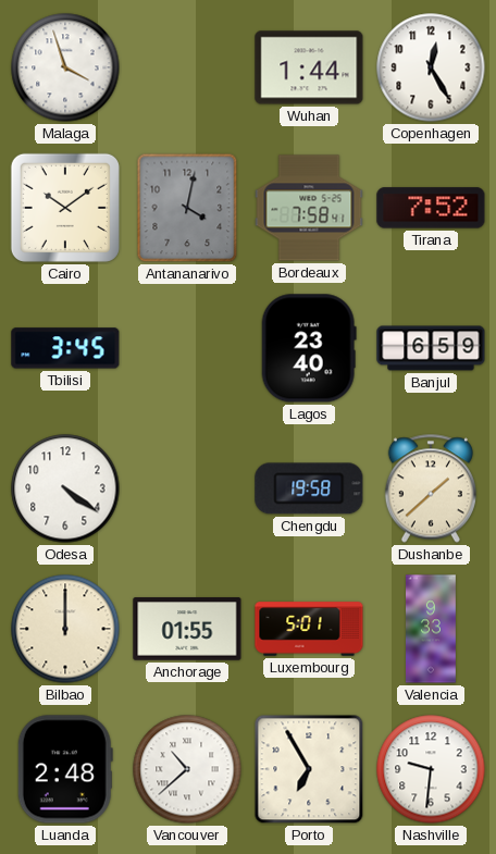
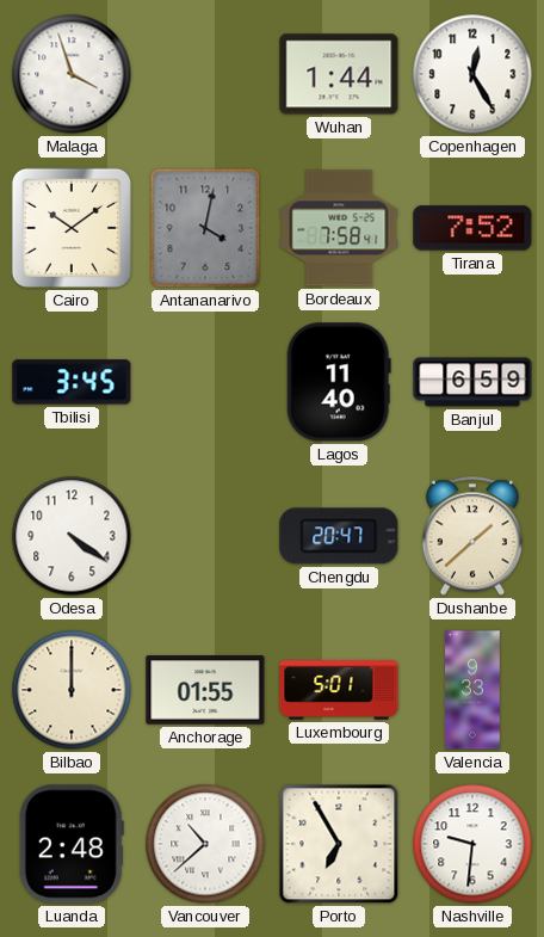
Lagos: 23:40 -> 11:40
Chengdu: 19:58 -> 20:47
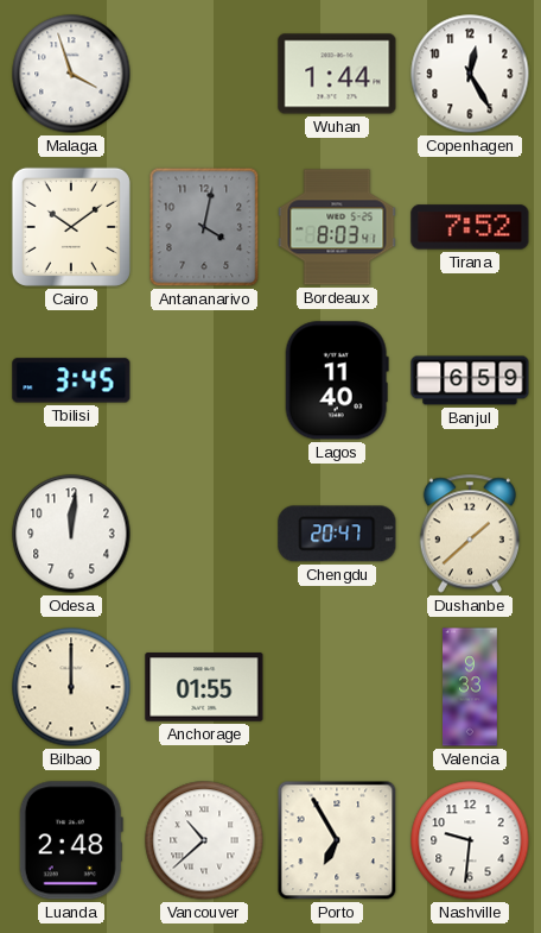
Bordeaux: 7:58 -> 8:03
Odesa: 4:21 -> 12:01
Luxembourg: 5:01 -> none
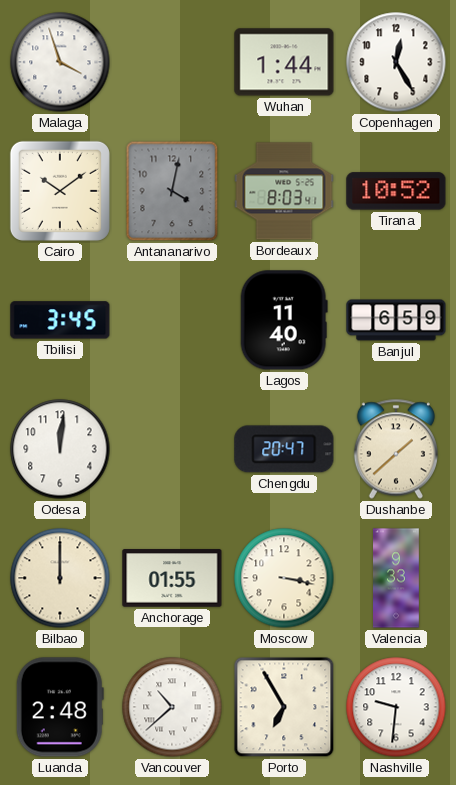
Tirana: 7:52 -> 10:52
Moscow: none -> 3:17
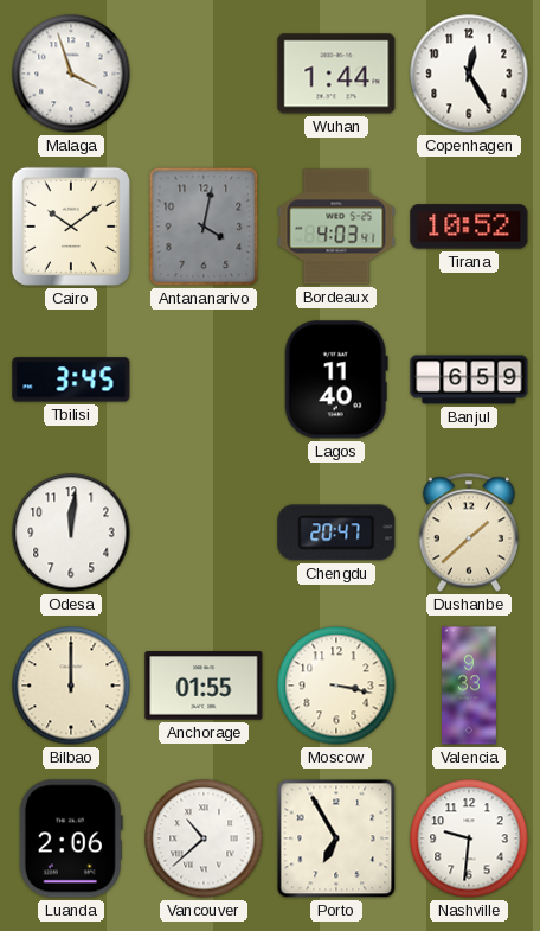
Bordeaux: 8:03 -> 4:03
Luanda: 2:48 -> 2:06
